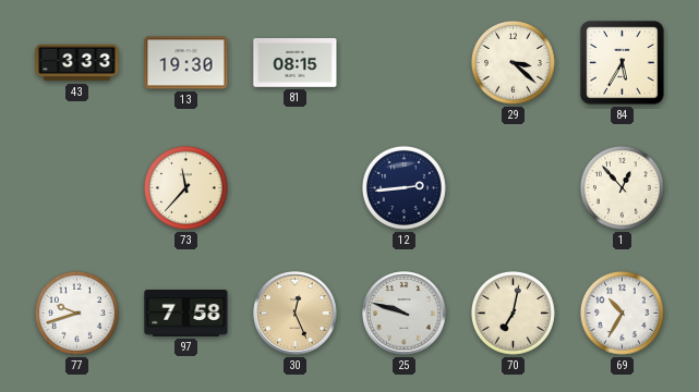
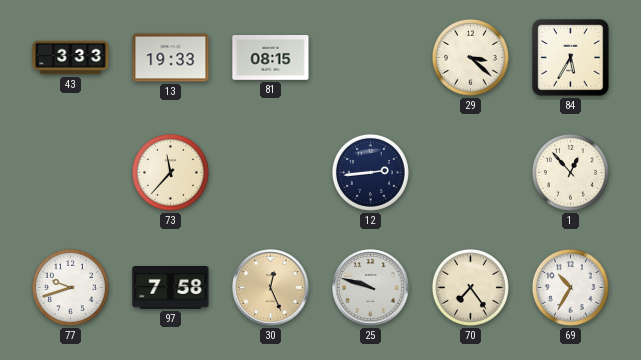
13: 19:30 -> 19:33
70: 7:02 -> 7:24
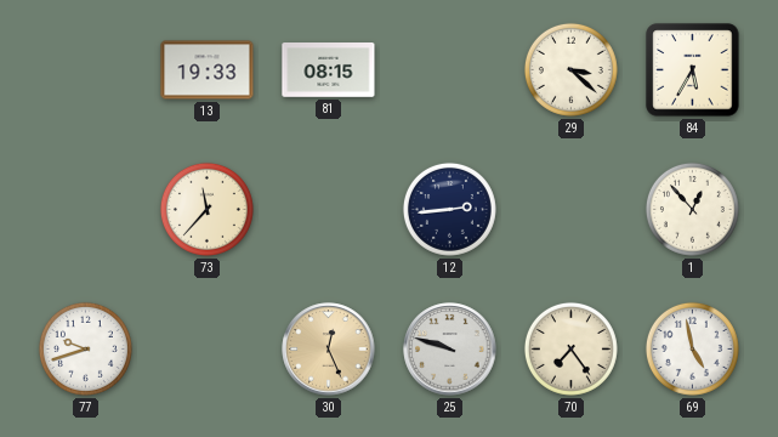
43: 3:33 -> none
97: 7:58 -> none
69: 10:35 -> 4:58
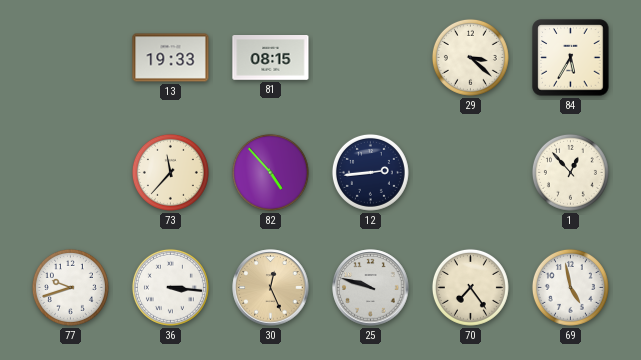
82: none -> 4:53
36: none -> 3:16
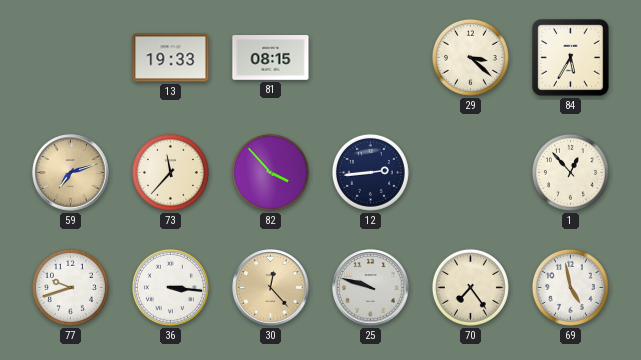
59: none -> 7:12
82: 4:53 -> 3:53
30: 12:26 -> 12:23
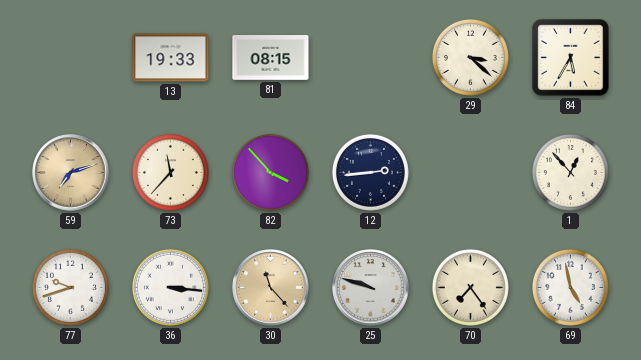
30: 12:23 -> 11:23
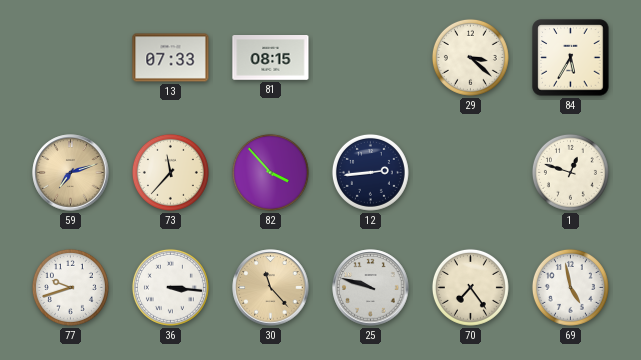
13: 19:33 -> 07:33
1: 12:53 -> 12:48
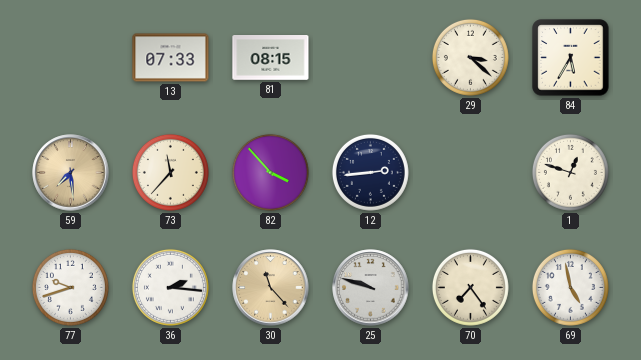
59: 7:12 -> 7:29
36: 3:16 -> 2:16
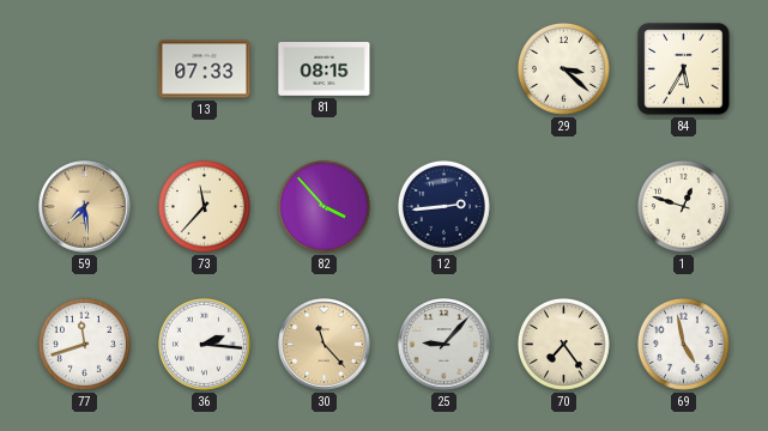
77: 9:42 -> 11:42
25: 9:48 -> 9:07
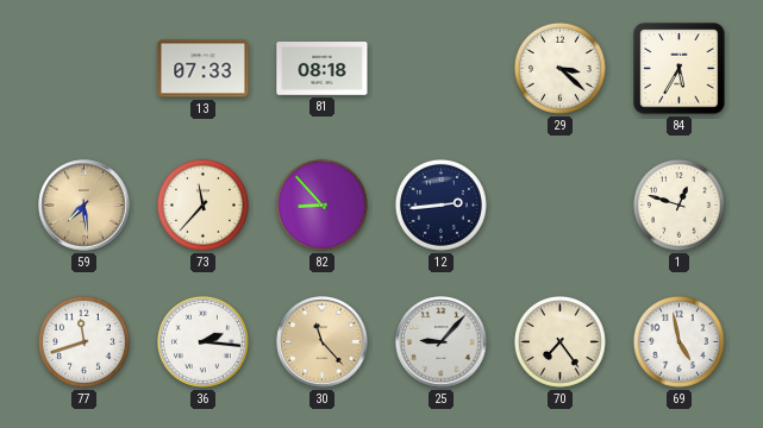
81: 08:15 -> 08:18
82: 3:53 -> 8:53
